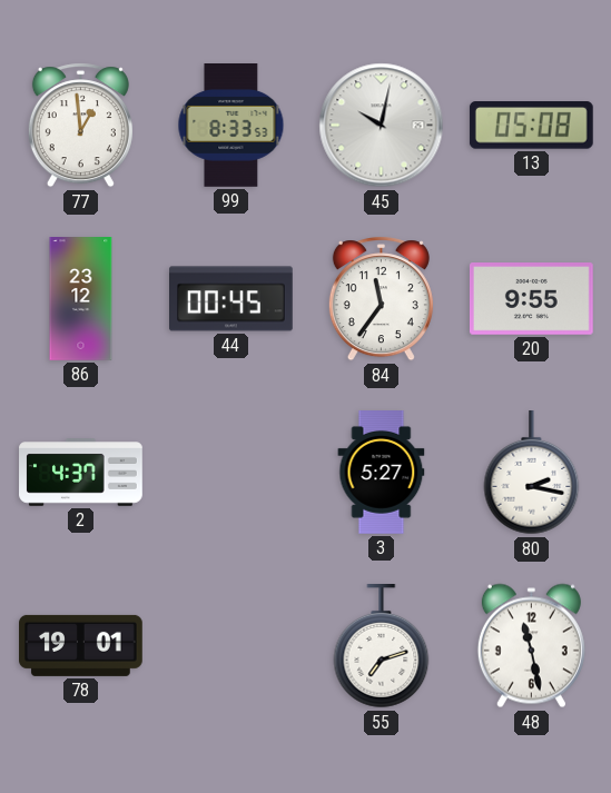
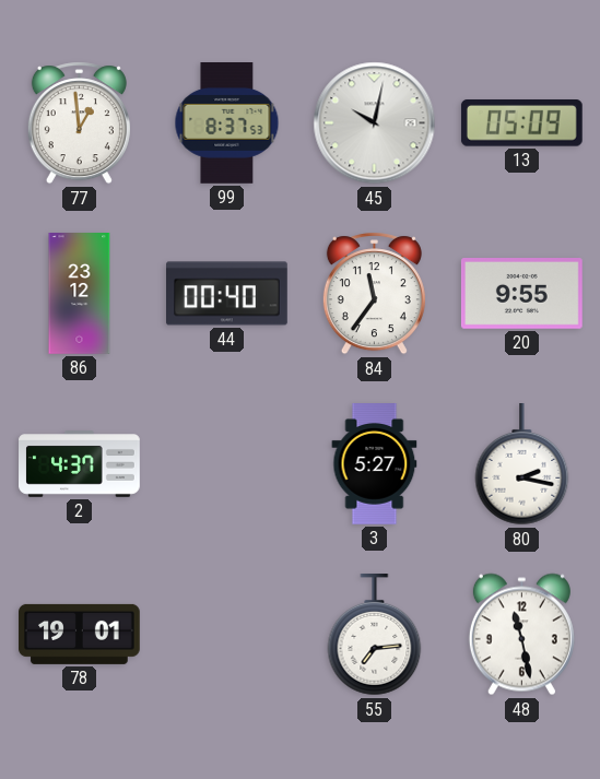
99: 8:33 -> 8:37
13: 05:08 -> 05:09
44: 00:45 -> 00:40
55: 7:12 -> 7:14
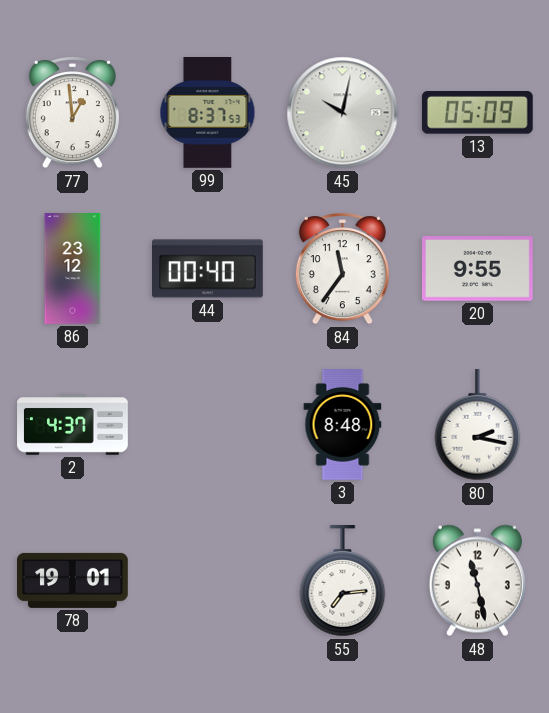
3: 5:27 -> 8:48
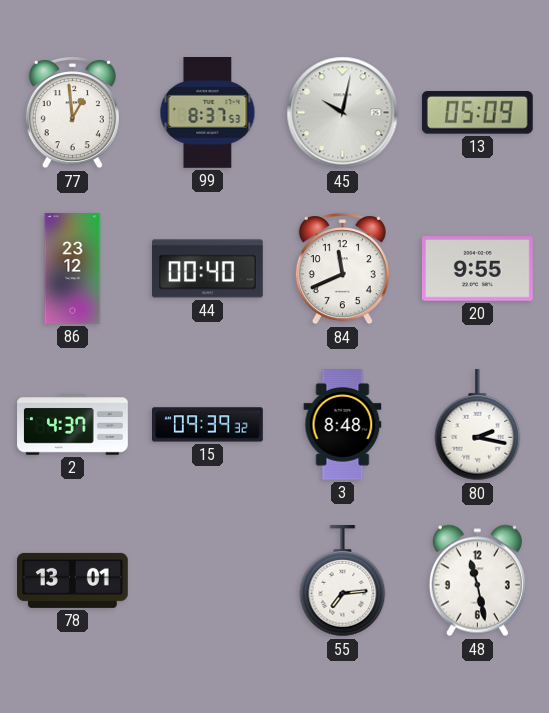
84: 11:36 -> 11:41
15: none -> 09:39
78: 19:01 -> 13:01
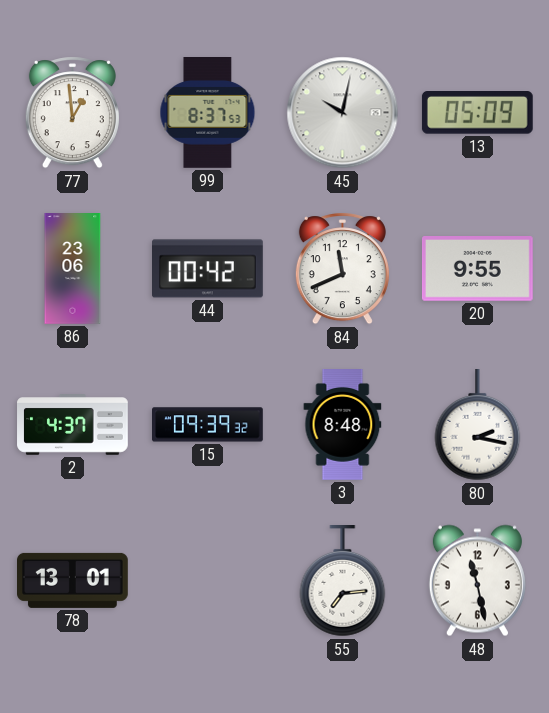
86: 23:12 -> 23:06
44: 00:40 -> 00:42
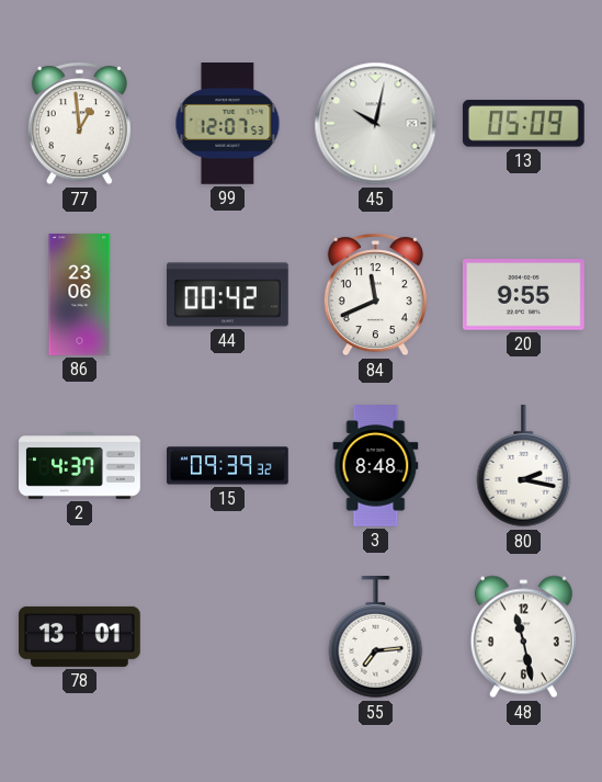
99: 8:37 -> 12:07
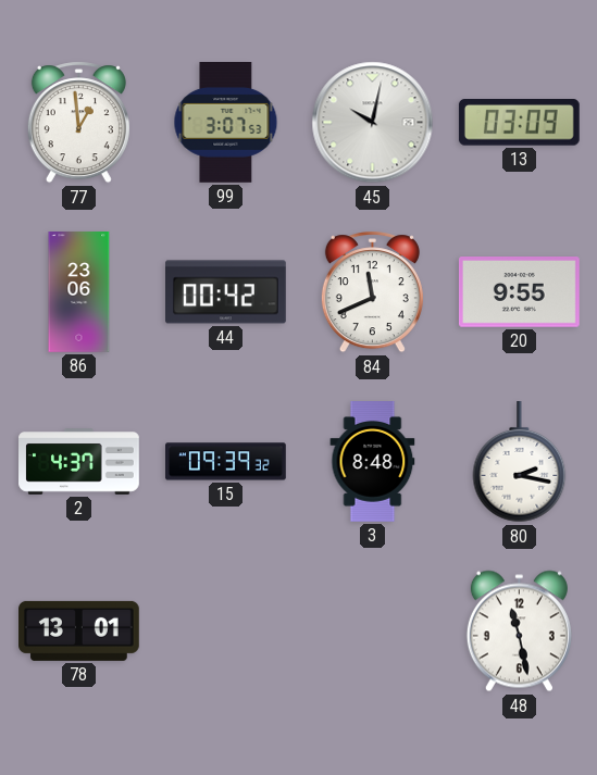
99: 12:07 -> 3:07
13: 05:09 -> 03:09
55: 7:14 -> none
